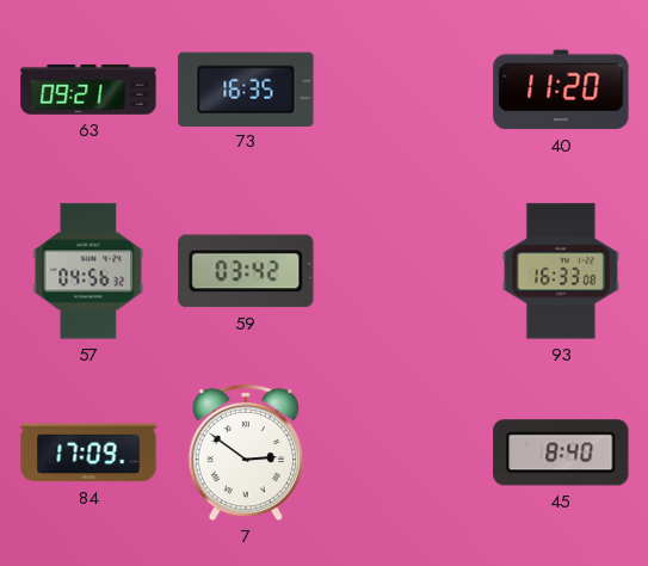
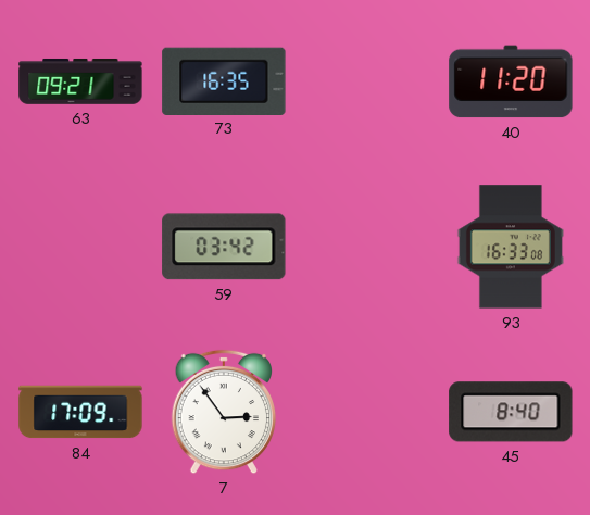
57: 04:56 -> none
7: 2:51 -> 2:54
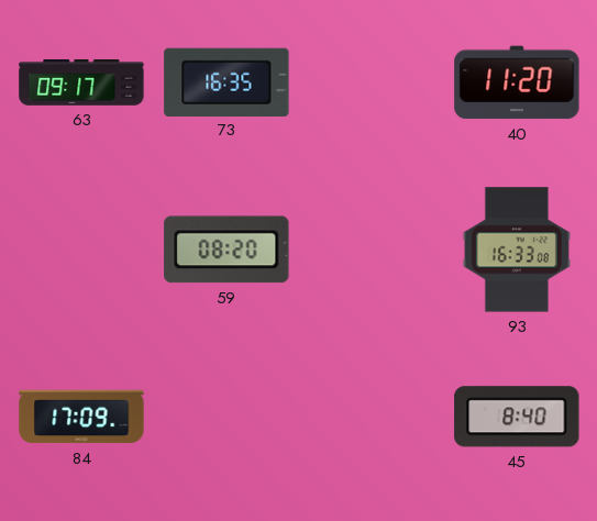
63: 09:21 -> 09:17
59: 03:42 -> 08:20
7: 2:54 -> none
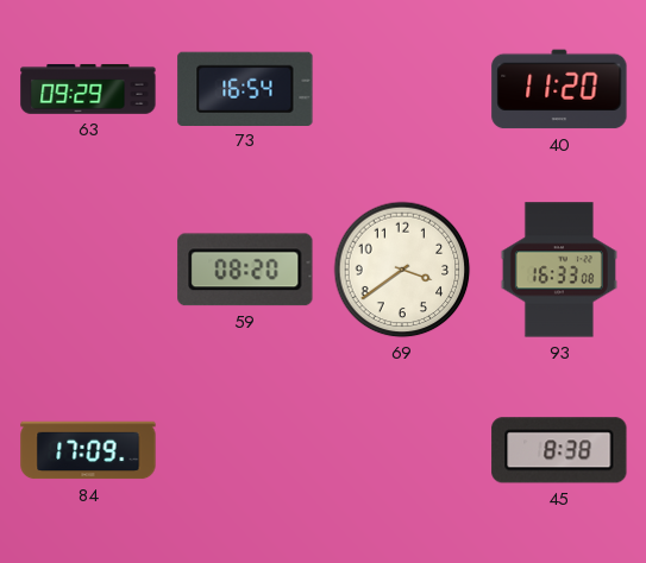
63: 09:17 -> 09:29
73: 16:35 -> 16:54
69: none -> 3:39
45: 8:40 -> 8:38
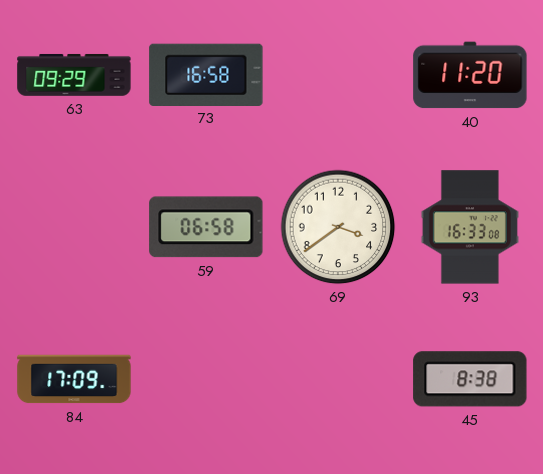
73: 16:54 -> 16:58
59: 08:20 -> 06:58
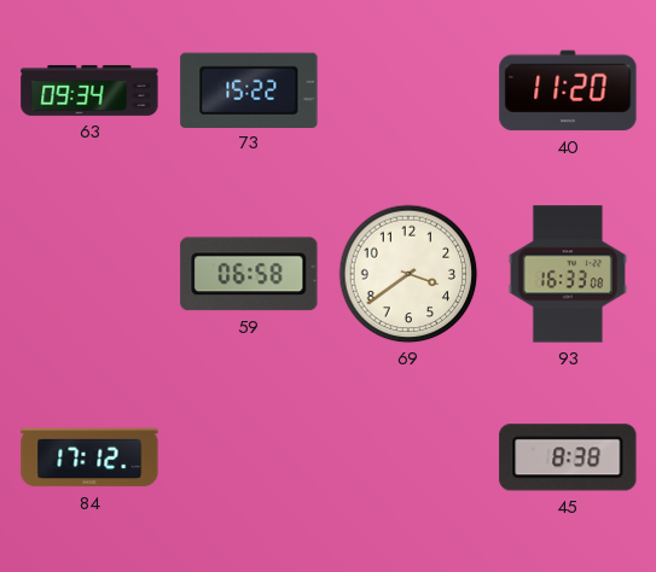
63: 09:29 -> 09:34
73: 16:58 -> 15:22
84: 17:09 -> 17:12
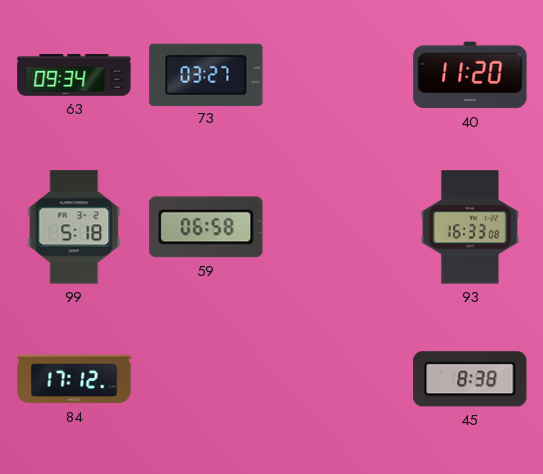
73: 15:22 -> 03:27
99: none -> 5:18
69: 3:39 -> none
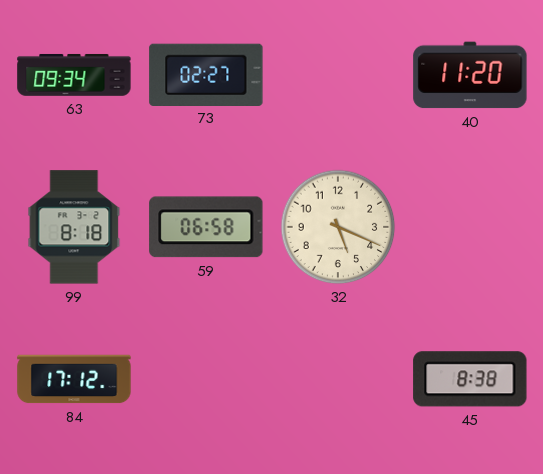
73: 03:27 -> 02:27
99: 5:18 -> 8:18
32: none -> 5:19
93: 16:33 -> none
